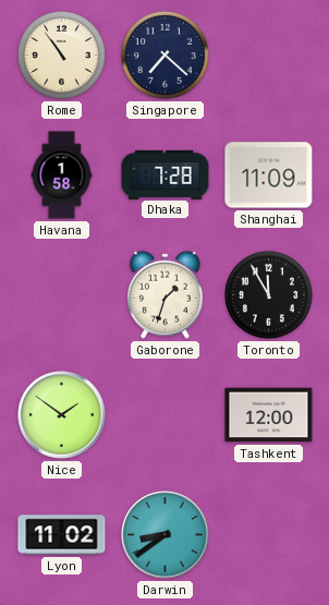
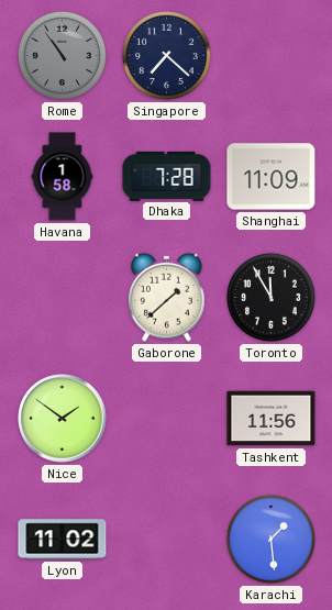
Rome dial: cream -> grey
Gaborone: 1:33 -> 1:38
Tashkent: 12:00 -> 11:56
Darwin: 8:39 -> none
Karachi: none -> 1:29
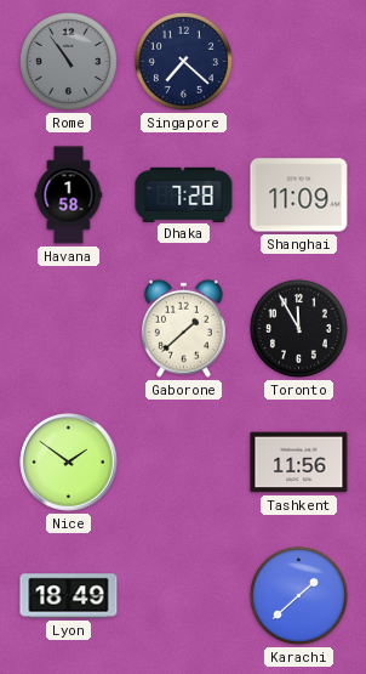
Lyon: 11:02 -> 18:49
Karachi: 1:29 -> 1:38
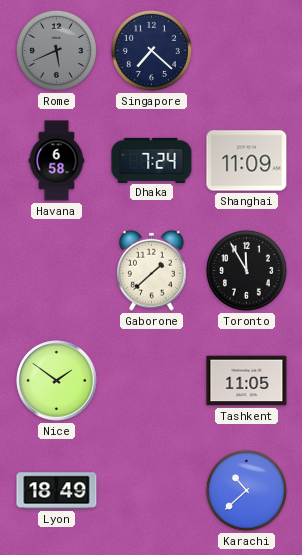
Rome: 10:54 -> 5:41
Havana: 1:58 -> 6:58
Dhaka: 7:28 -> 7:24
Tashkent: 11:56 -> 11:05
Karachi: 1:38 -> 10:38
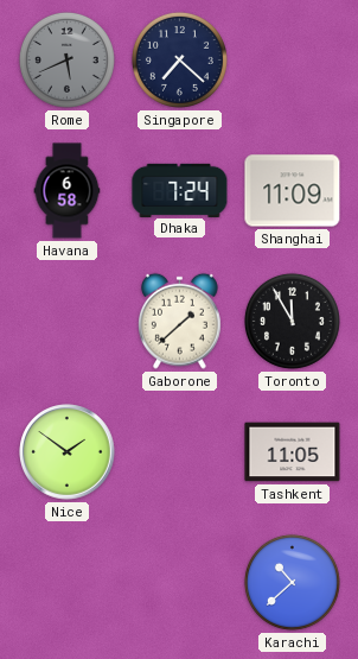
Lyon: 18:49 -> none
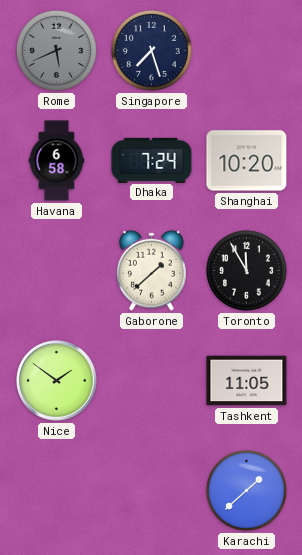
Singapore: 7:22 -> 7:27
Shanghai: 11:09 -> 10:20
Karachi: 10:38 -> 1:38
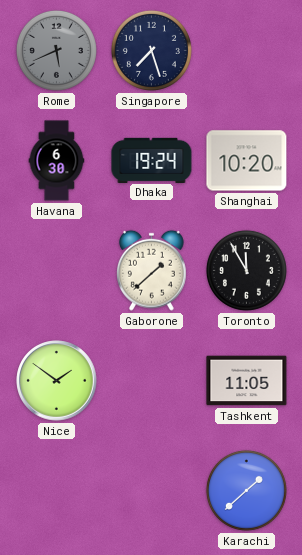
Havana: 6:58 -> 6:30
Dhaka: 7:24 -> 19:24
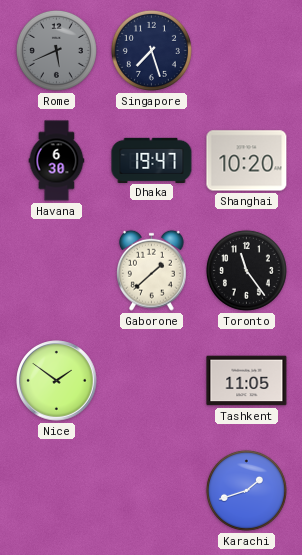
Dhaka: 19:24 -> 19:47
Toronto: 11:55 -> 11:24
Karachi: 1:38 -> 1:42
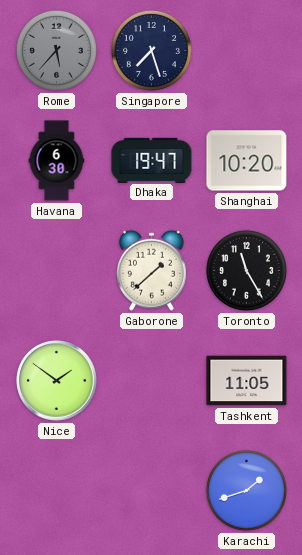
Rome: 5:41 -> 5:37
Toronto: 11:24 -> 11:25
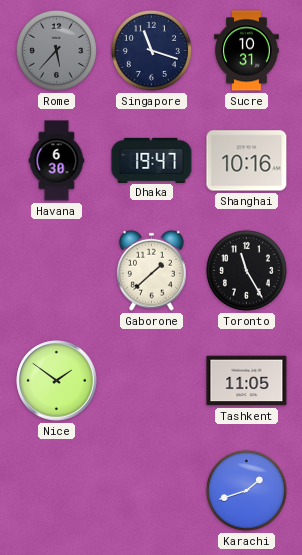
Singapore: 7:27 -> 11:18
Sucre: none -> 10:31
Shanghai: 10:20 -> 10:16
